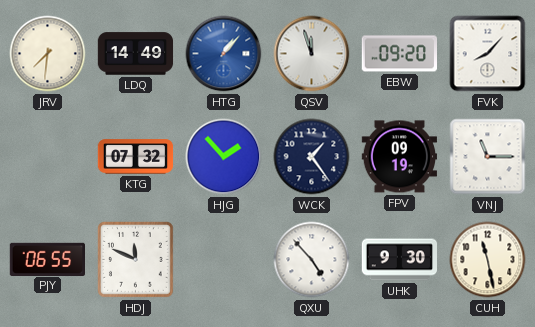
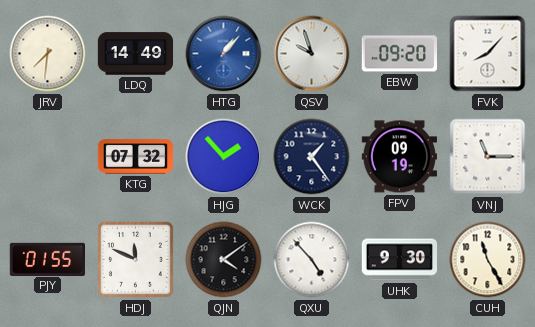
QSV: 11:57 -> 9:57
PJY: 06:55 -> 01:55
QJN: none -> 4:09
CUH: 11:28 -> 11:25
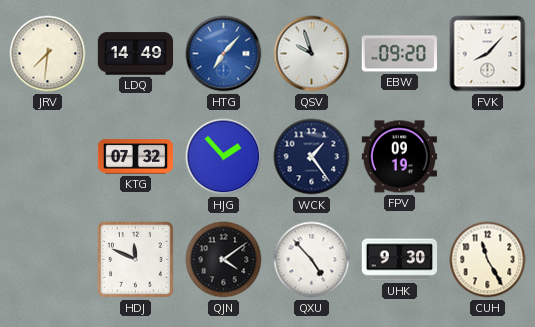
HTG: 1:07 -> 7:07
VNJ: 11:15 -> none
PJY: 01:55 -> none
